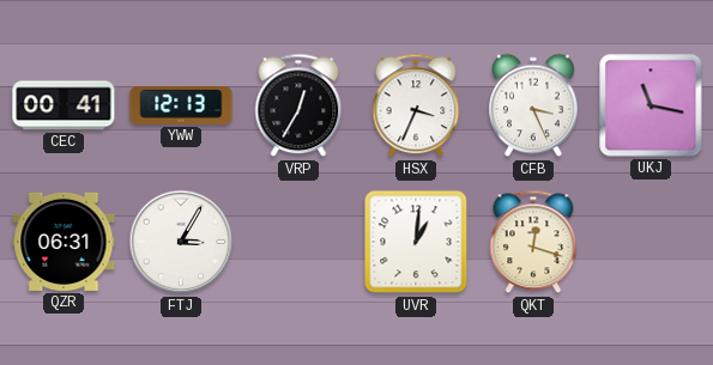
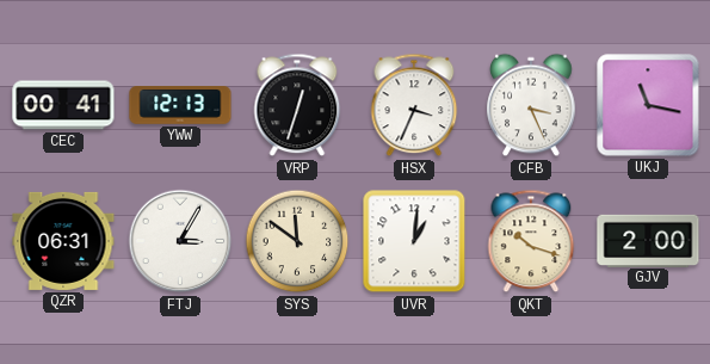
VRP: 12:35 -> 12:33
SYS: none -> 11:51
QKT: 12:18 -> 10:18
GJV: none -> 2:00
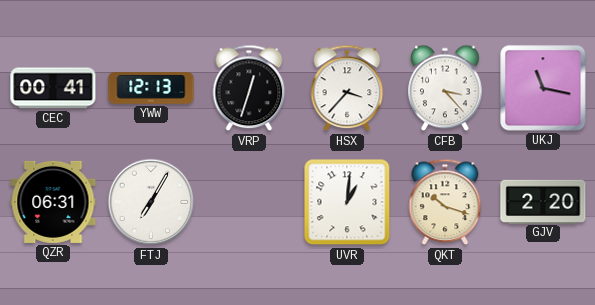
HSX: 3:34 -> 3:37
CFB: 3:26 -> 3:23
FTJ: 3:05 -> 7:05
SYS: 11:51 -> none
GJV: 2:00 -> 2:20
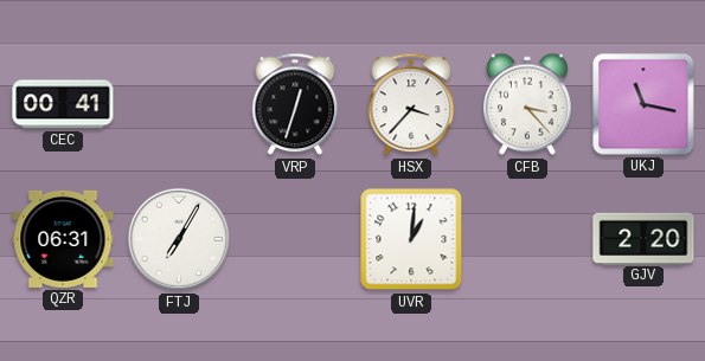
YWW: 12:13 -> none
QKT: 10:18 -> none
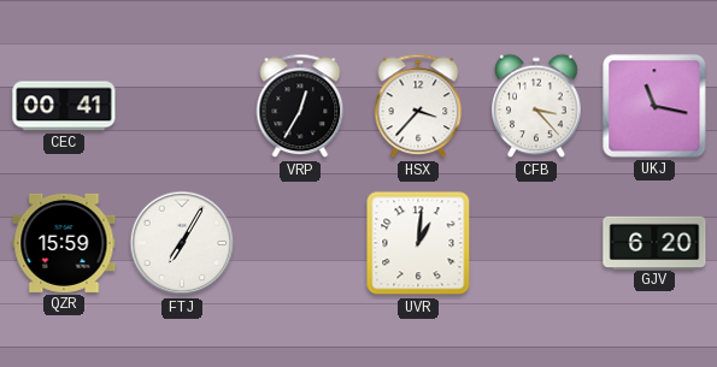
VRP: 12:33 -> 12:35
QZR: 06:31 -> 15:59
GJV: 2:20 -> 6:20
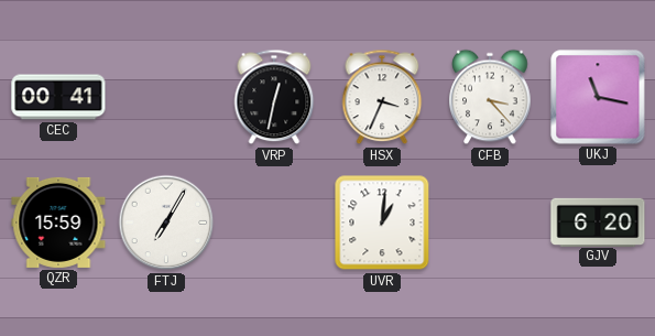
VRP: 12:35 -> 12:32
HSX: 3:37 -> 3:34
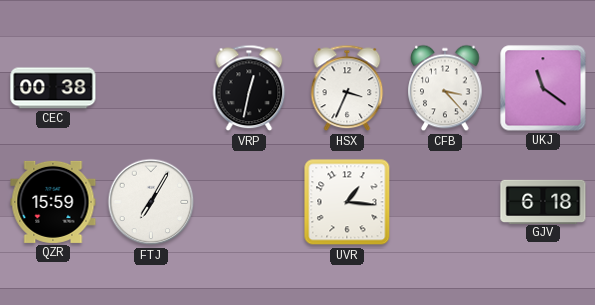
CEC: 00:41 -> 00:38
UKJ: 11:17 -> 11:21
UVR: 1:01 -> 1:16
GJV: 6:20 -> 6:18
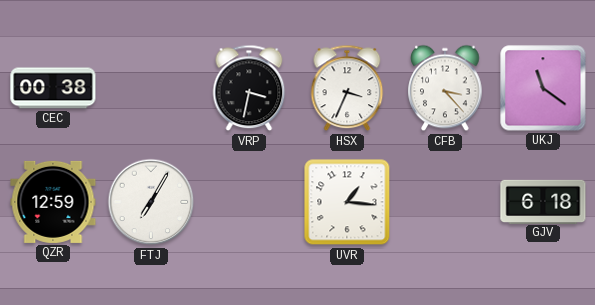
VRP: 12:32 -> 3:32
QZR: 15:59 -> 12:59
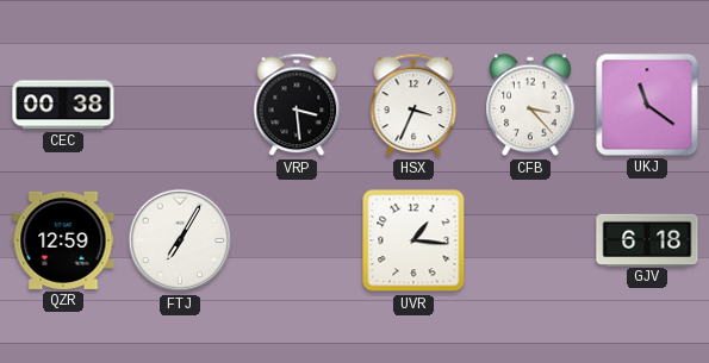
VRP: 3:32 -> 3:29
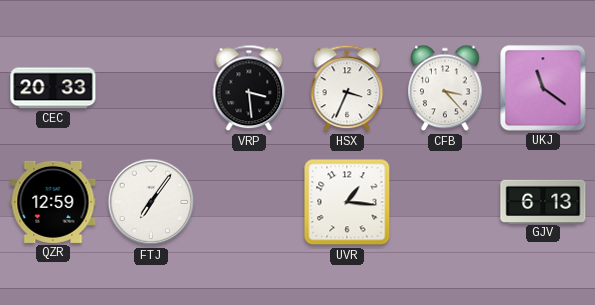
CEC: 00:38 -> 20:33
FTJ: 7:05 -> 7:06
GJV: 6:18 -> 6:13
